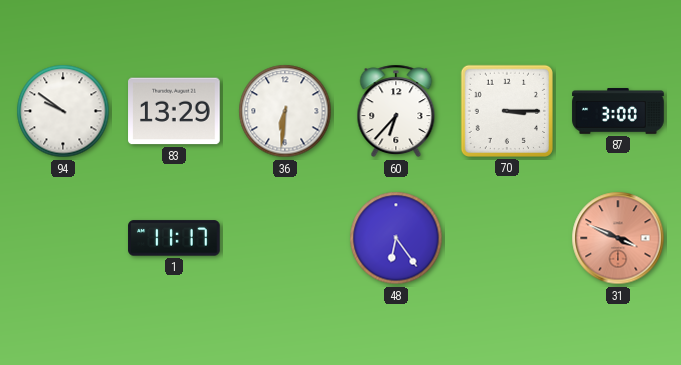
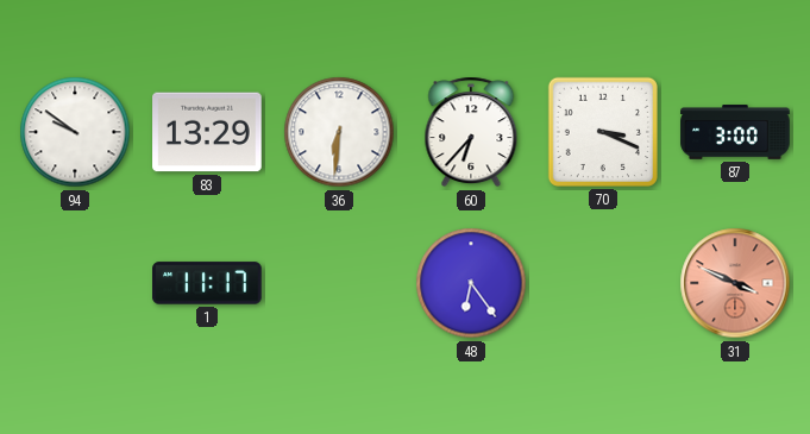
70: 3:15 -> 3:19
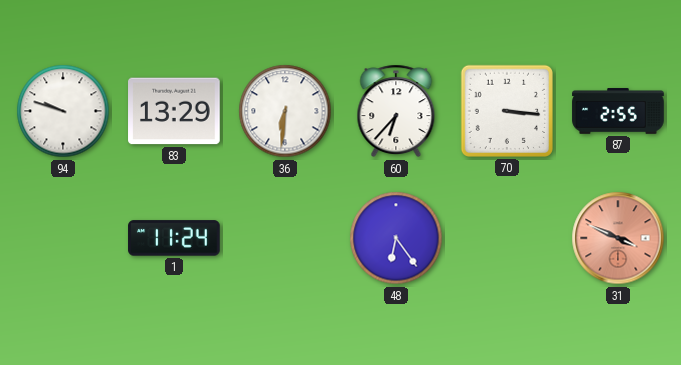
94: 9:51 -> 9:48
70: 3:19 -> 3:16
87: 3:00 -> 2:55
1: 11:17 -> 11:24
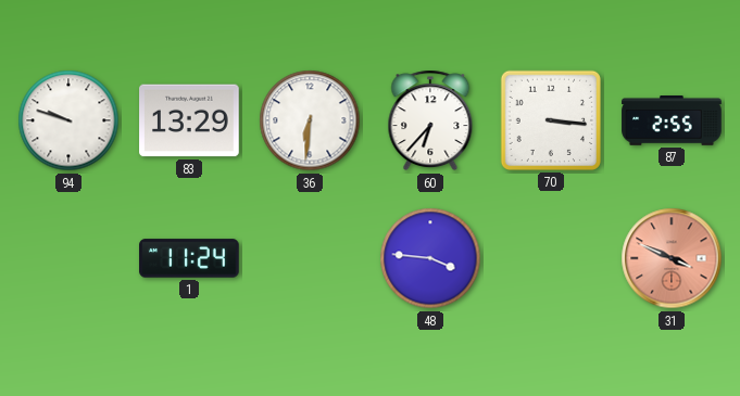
48: 6:24 -> 3:46
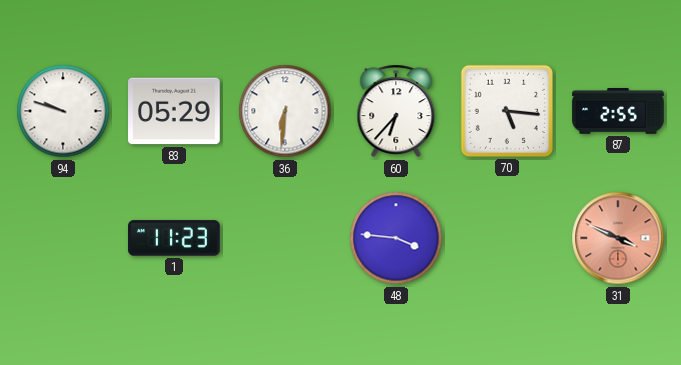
83: 13:29 -> 05:29
70: 3:16 -> 5:16
1: 11:24 -> 11:23
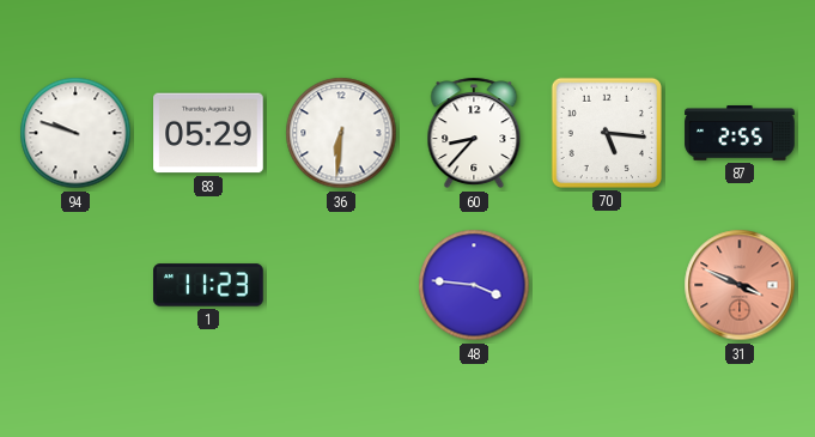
60: 6:37 -> 8:37
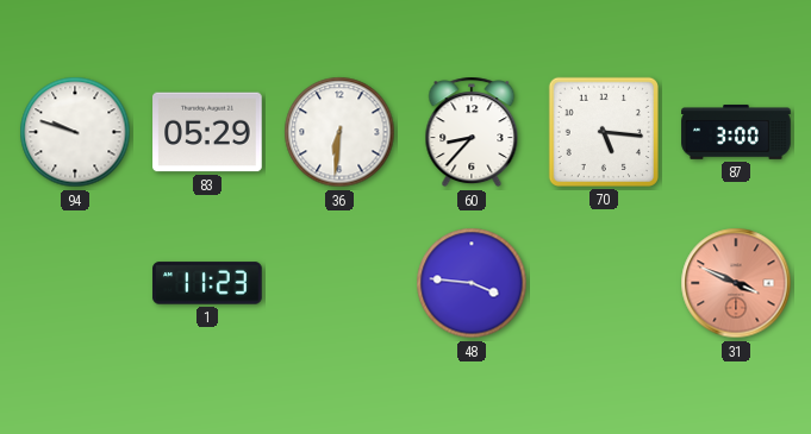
87: 2:55 -> 3:00
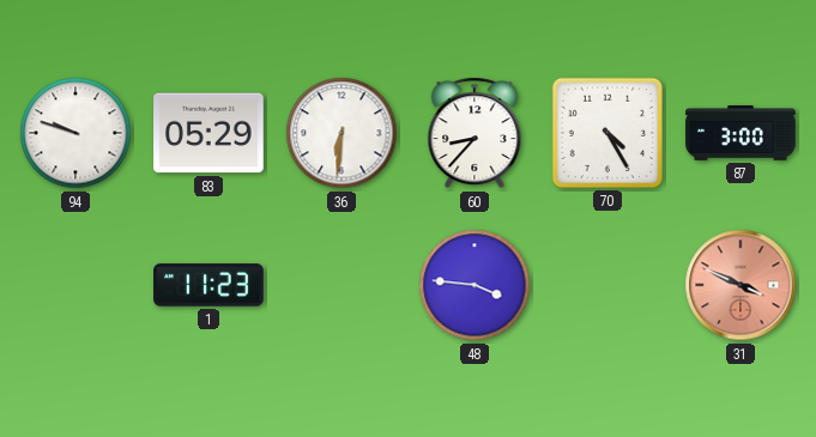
70: 5:16 -> 4:25
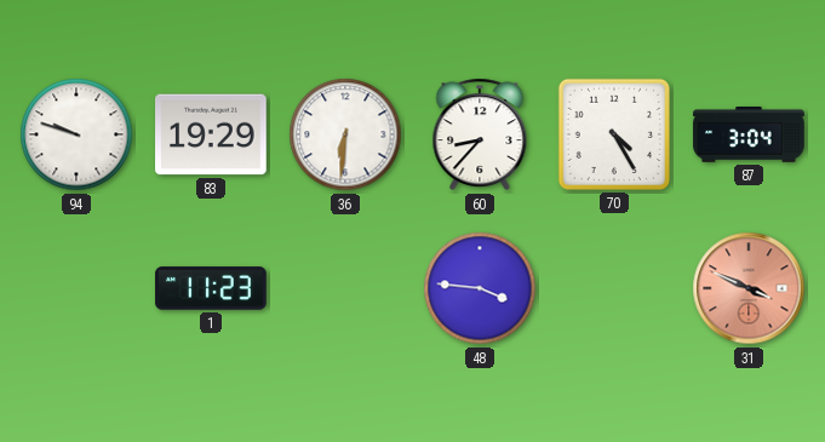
83: 05:29 -> 19:29
87: 3:00 -> 3:04
